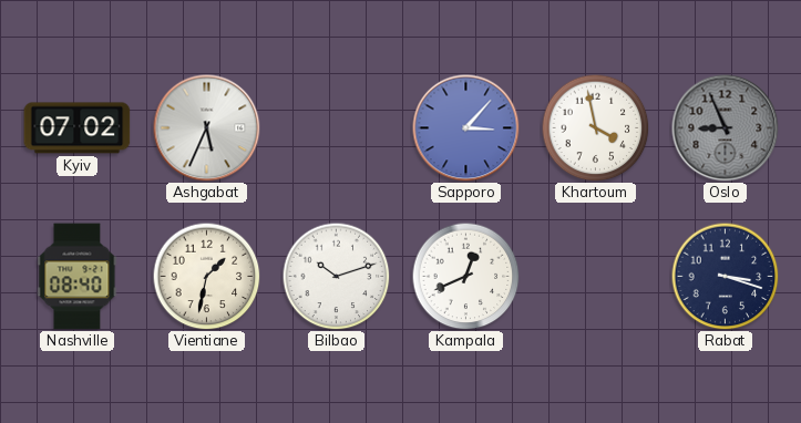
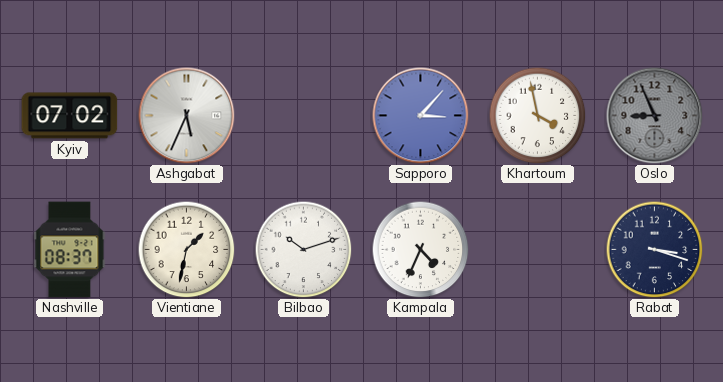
Nashville: 08:40 -> 08:37
Kampala: 12:41 -> 4:34
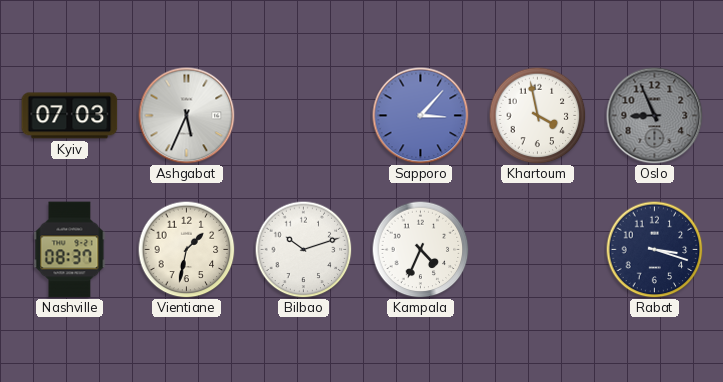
Kyiv: 07:02 -> 07:03
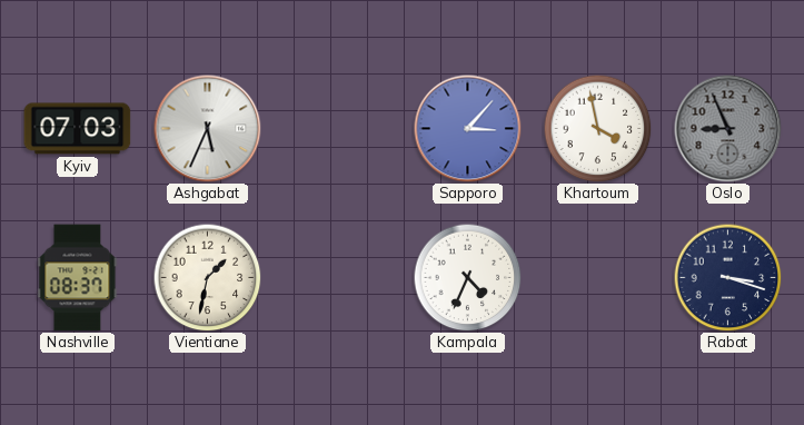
Bilbao: 10:12 -> none
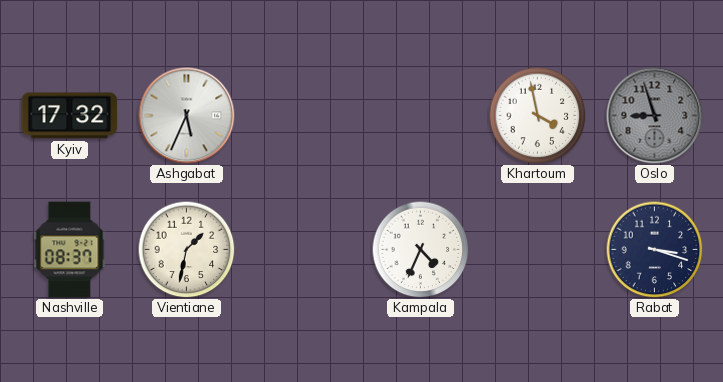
Kyiv: 07:03 -> 17:32
Sapporo: 3:07 -> none
Oslo: 8:56 -> 8:57
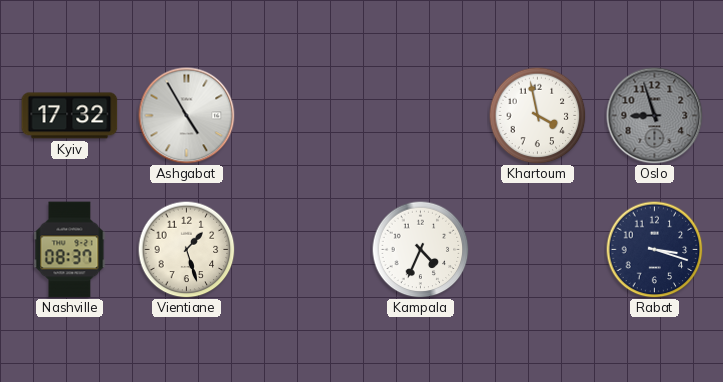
Ashgabat: 5:34 -> 4:55
Vientiane: 1:32 -> 1:27
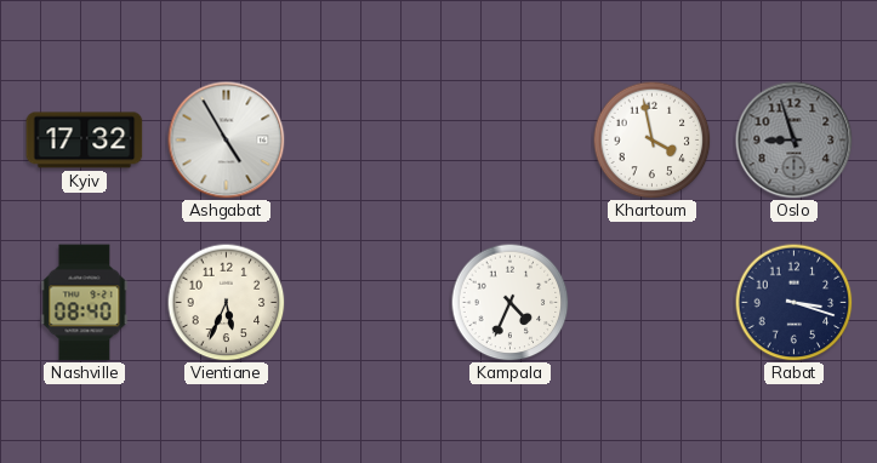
Nashville: 08:37 -> 08:40
Vientiane: 1:27 -> 5:34
